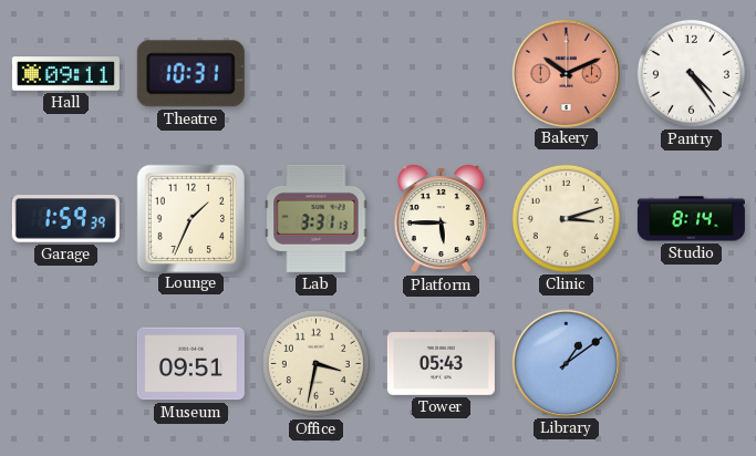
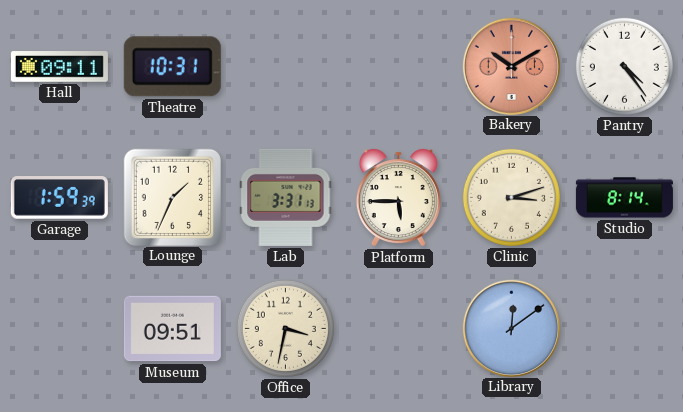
Bakery: 10:11 -> 10:10
Tower: 05:43 -> none
Library: 1:09 -> 12:09
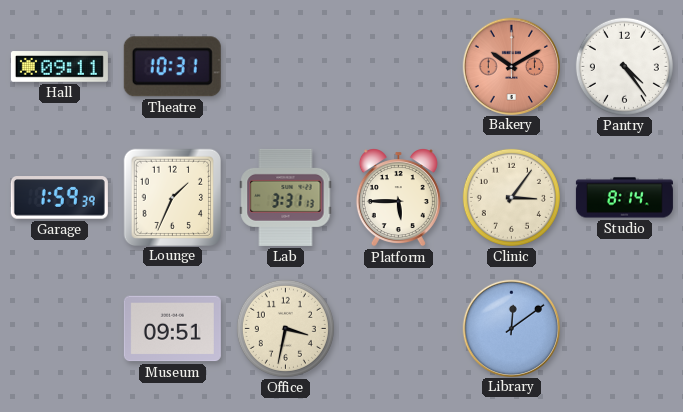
Clinic: 3:12 -> 3:06
